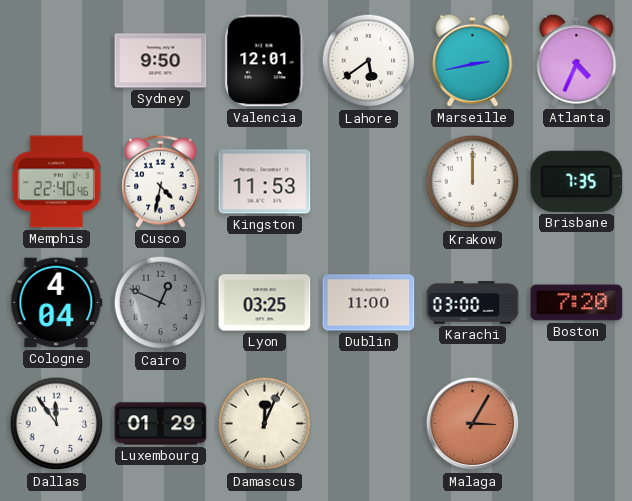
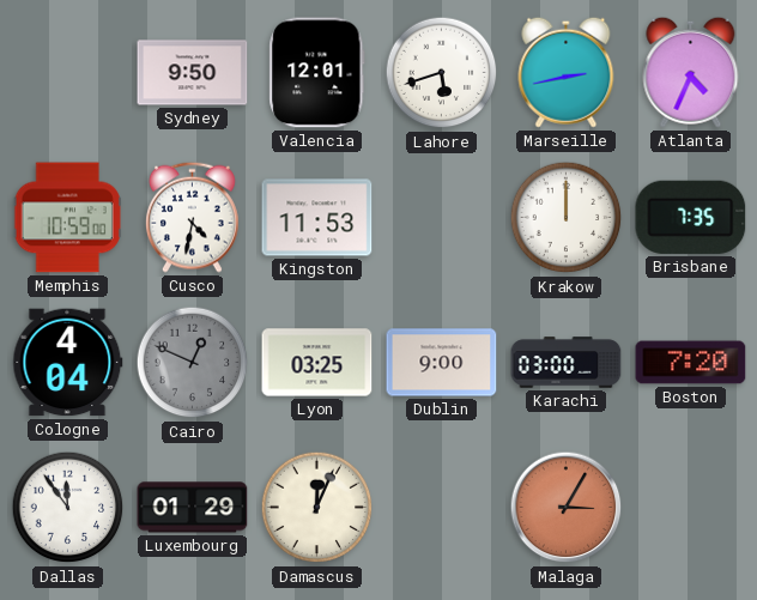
Lahore: 5:39 -> 5:42
Memphis: 22:40 -> 10:59
Dublin: 11:00 -> 9:00
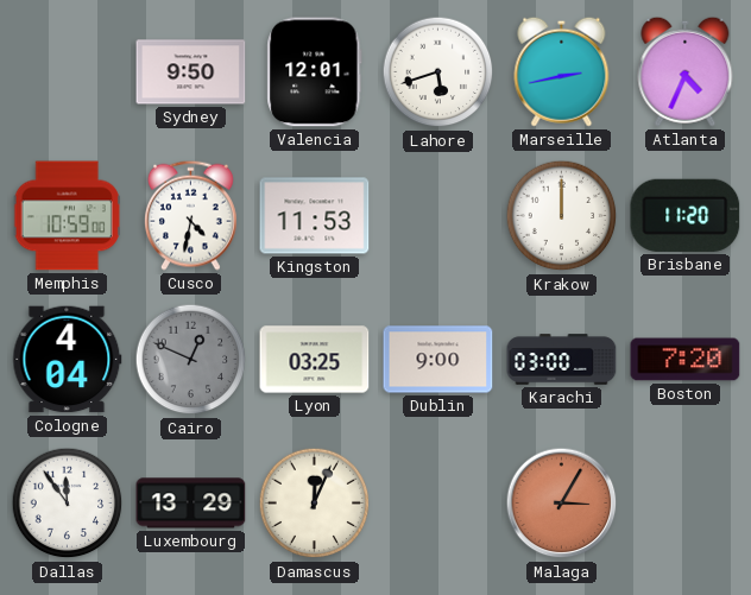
Brisbane: 7:35 -> 11:20
Luxembourg: 01:29 -> 13:29
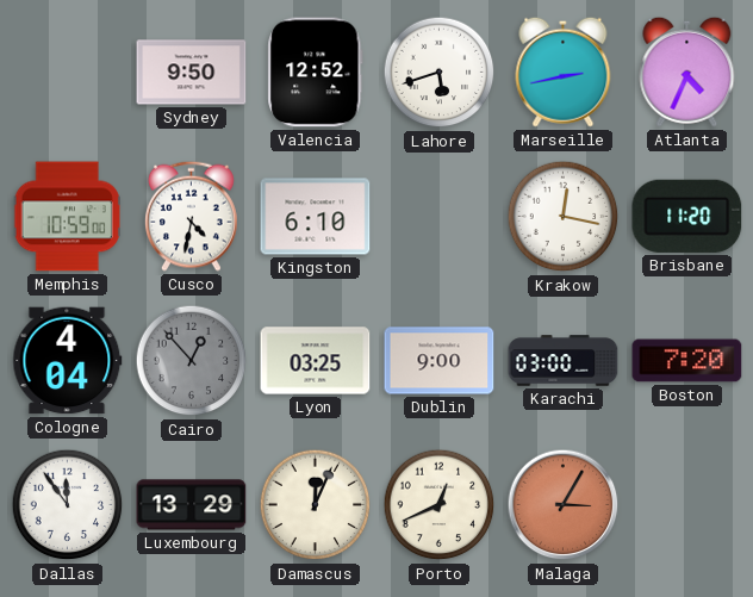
Valencia: 12:01 -> 12:52
Kingston: 11:53 -> 6:10
Krakow: 12:00 -> 12:17
Cairo: 12:49 -> 12:53
Porto: none -> 12:41
